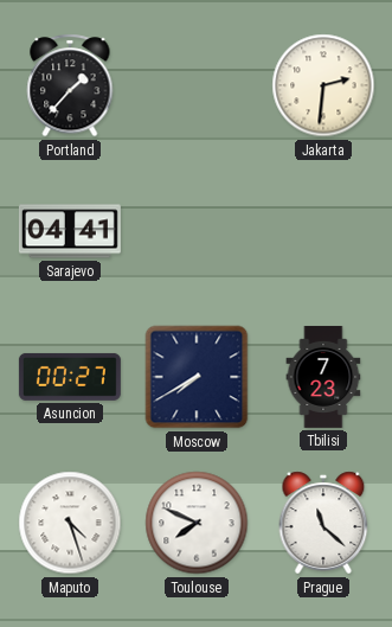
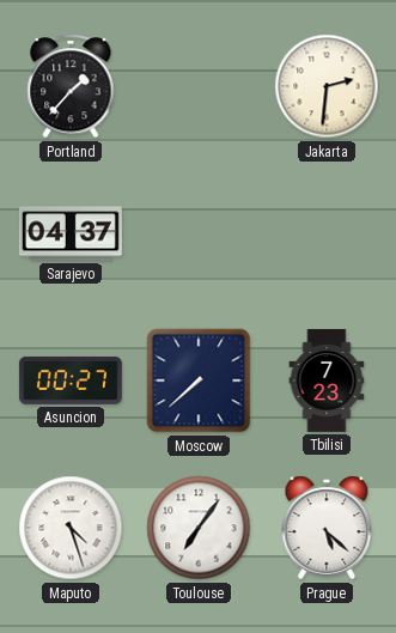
Sarajevo: 04:41 -> 04:37
Moscow: 7:40 -> 7:38
Toulouse: 7:49 -> 7:06
Prague: 11:22 -> 5:22
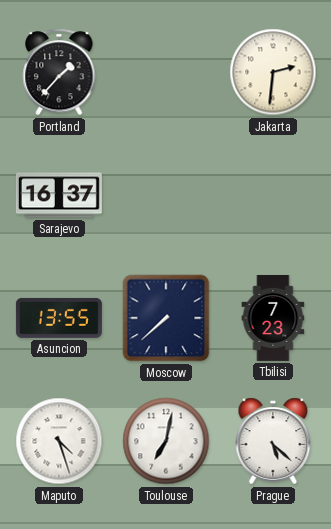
Sarajevo: 04:37 -> 16:37
Asuncion: 00:27 -> 13:55
Toulouse: 7:06 -> 7:02
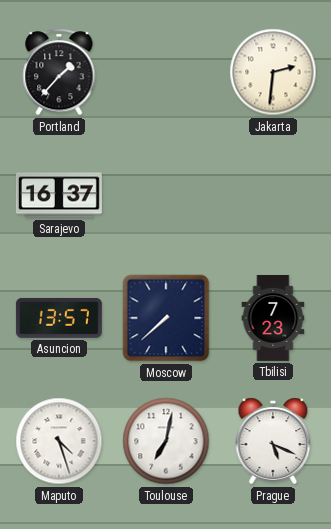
Asuncion: 13:55 -> 13:57
Prague: 5:22 -> 5:19
